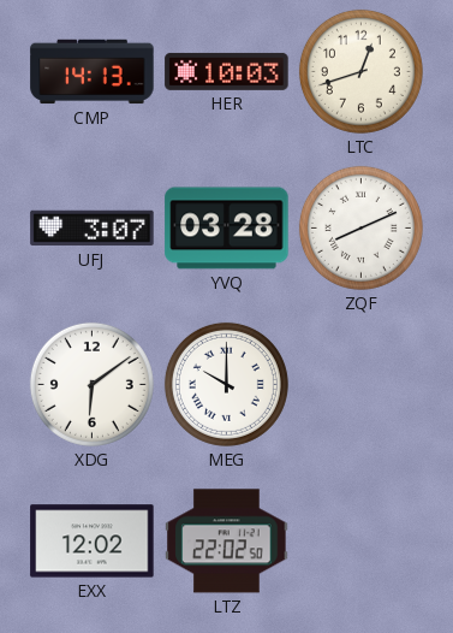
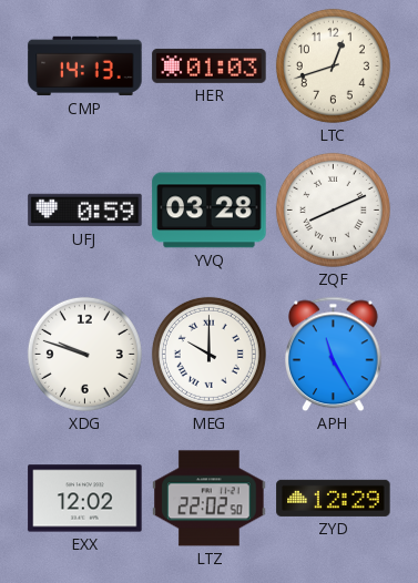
HER: 10:03 -> 01:03
UFJ: 3:07 -> 0:59
XDG: 6:09 -> 9:48
APH: none -> 11:25
ZYD: none -> 12:29
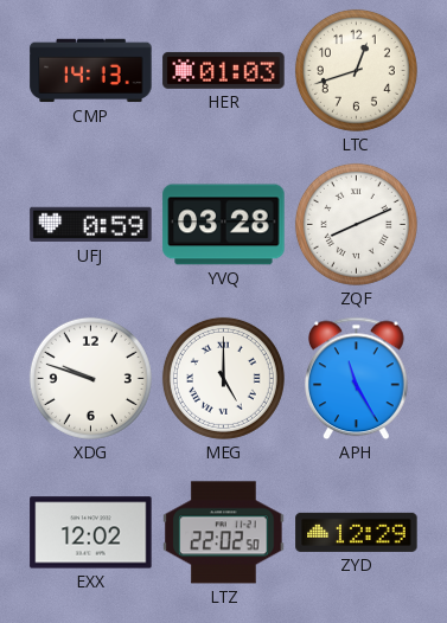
MEG: 10:00 -> 5:00
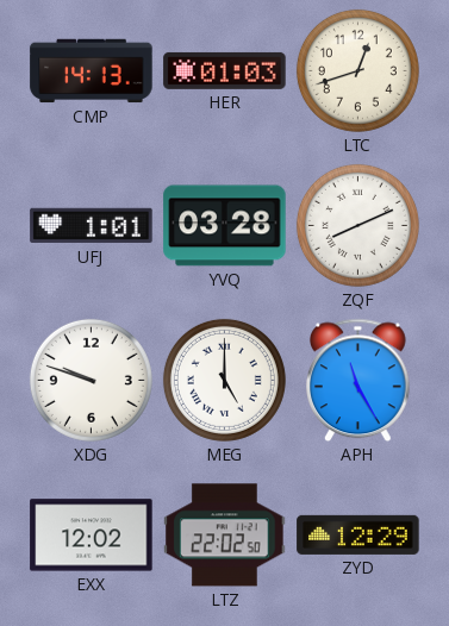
UFJ: 0:59 -> 1:01
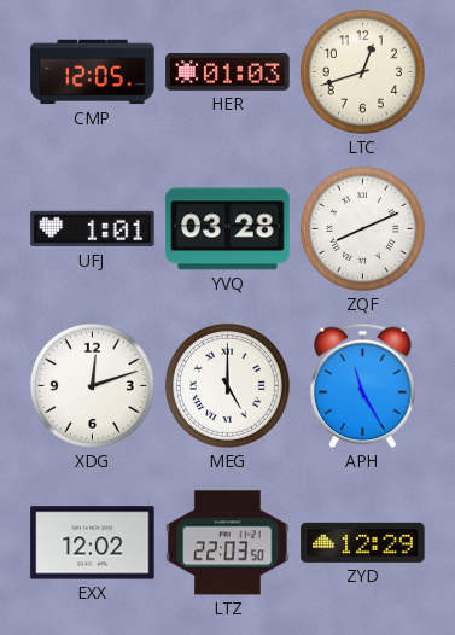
CMP: 14:13 -> 12:05
XDG: 9:48 -> 12:12
LTZ: 22:02 -> 22:03
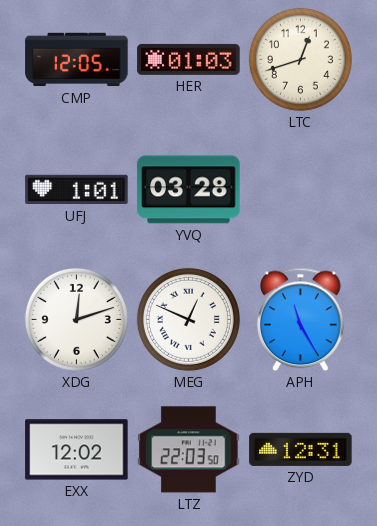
ZQF: 8:11 -> none
MEG: 5:00 -> 12:49
ZYD: 12:29 -> 12:31
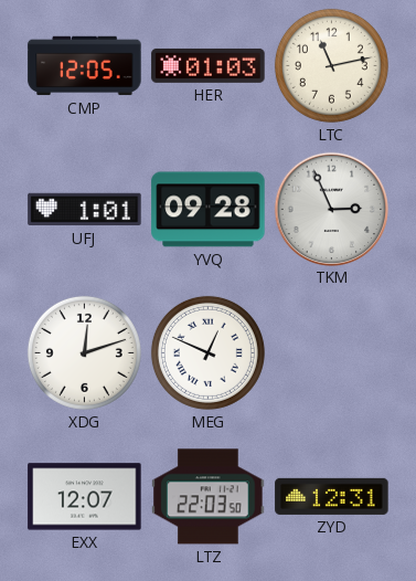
LTC: 12:42 -> 11:13
YVQ: 03:28 -> 09:28
TKM: none -> 2:56
APH: 11:25 -> none
EXX: 12:02 -> 12:07
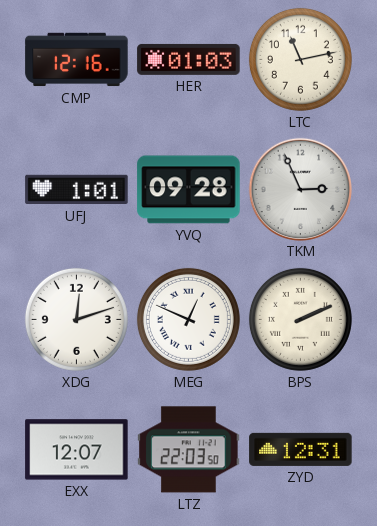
CMP: 12:05 -> 12:16
BPS: none -> 2:11
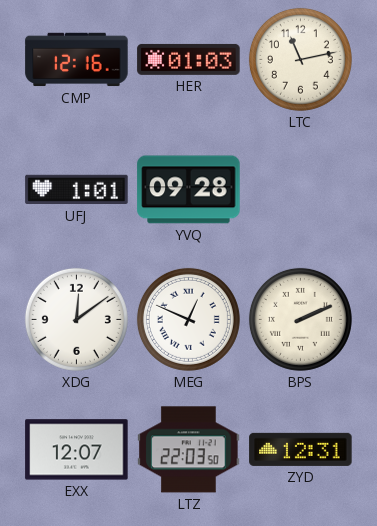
TKM: 2:56 -> none
XDG: 12:12 -> 12:09
